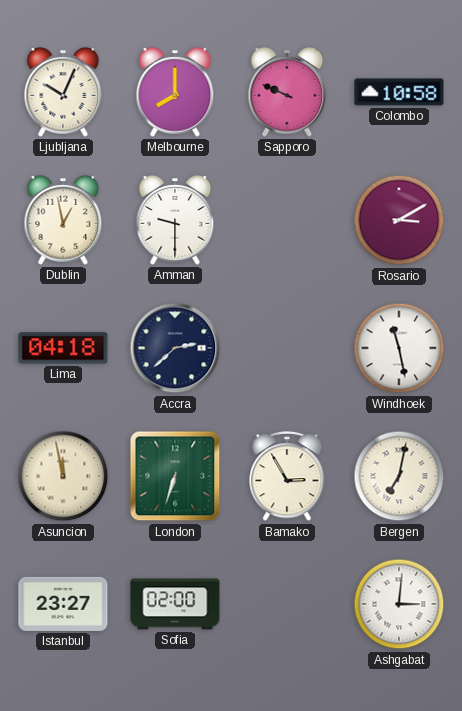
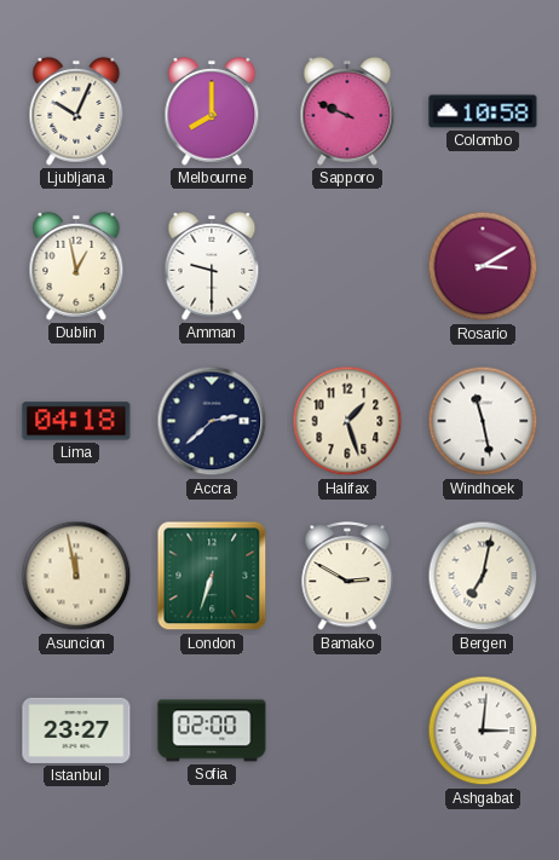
Halifax: none -> 1:27
Bamako: 2:55 -> 2:50
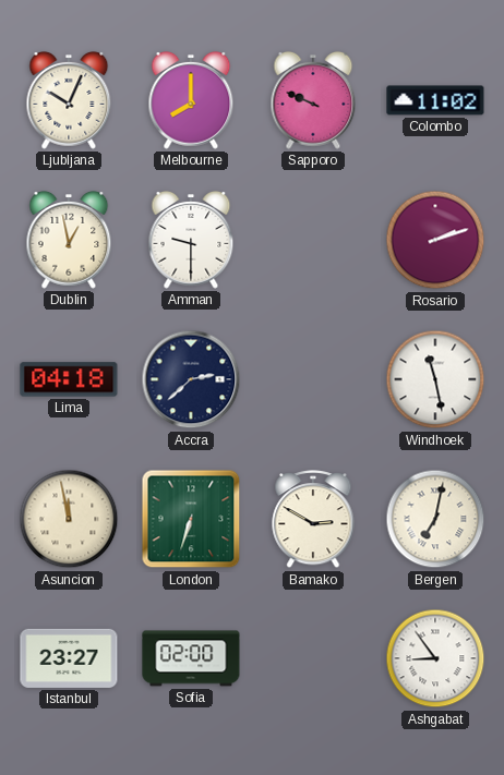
Colombo: 10:58 -> 11:02
Rosario: 3:10 -> 2:12
Halifax: 1:27 -> none
Ashgabat: 3:01 -> 8:54
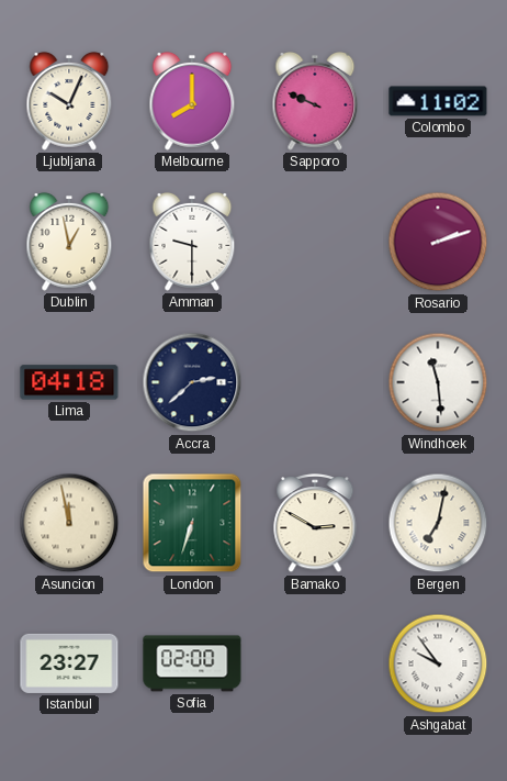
Windhoek: 11:28 -> 11:29
Ashgabat: 8:54 -> 9:54
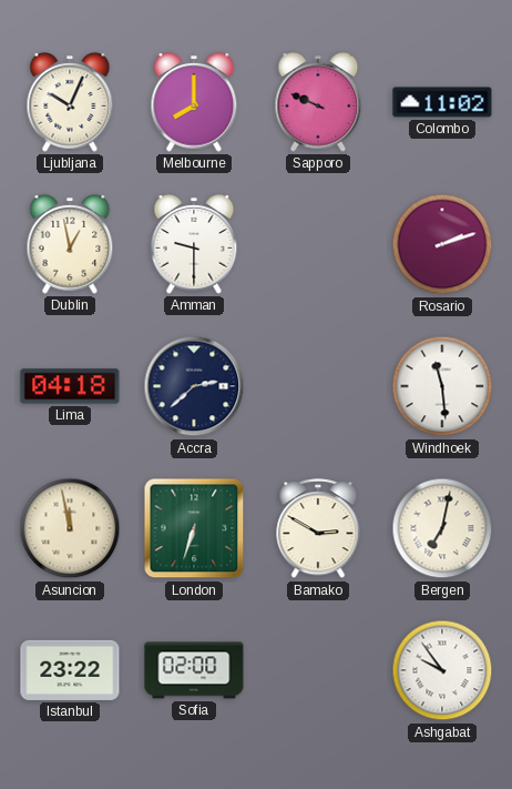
Istanbul: 23:27 -> 23:22
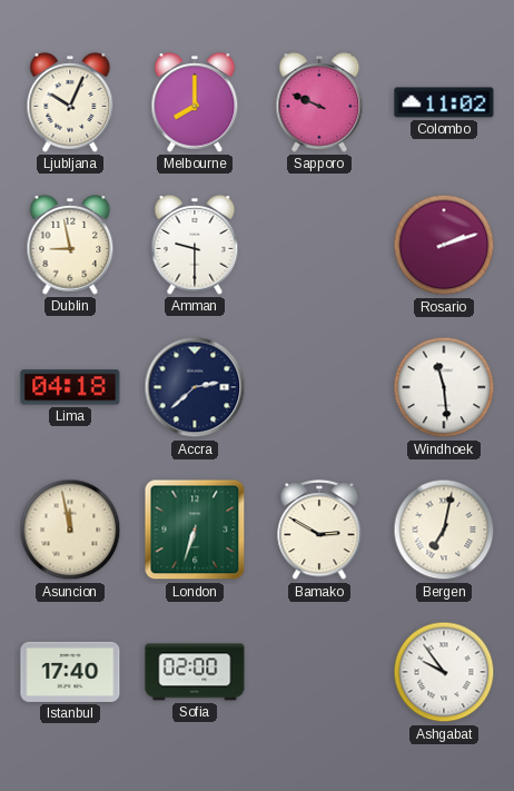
Dublin: 12:58 -> 8:58
Istanbul: 23:22 -> 17:40
